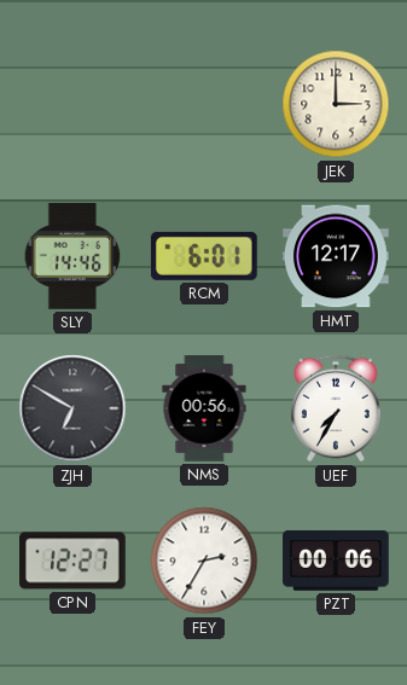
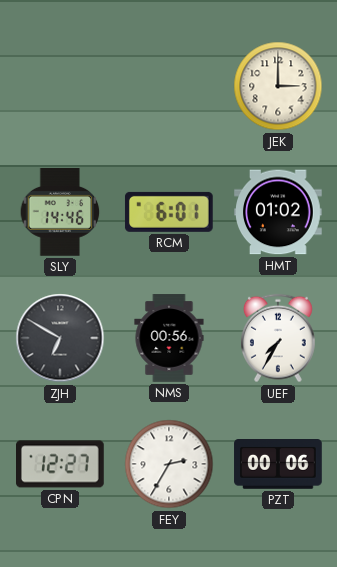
HMT: 12:17 -> 01:02
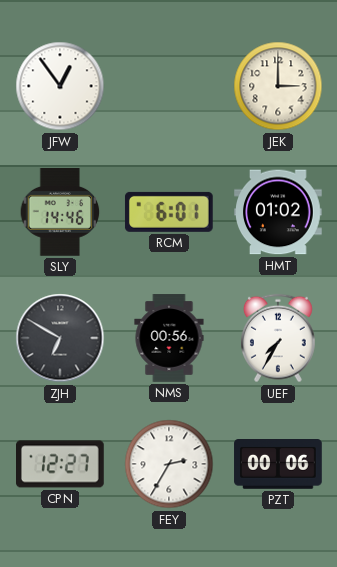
JFW: none -> 12:54
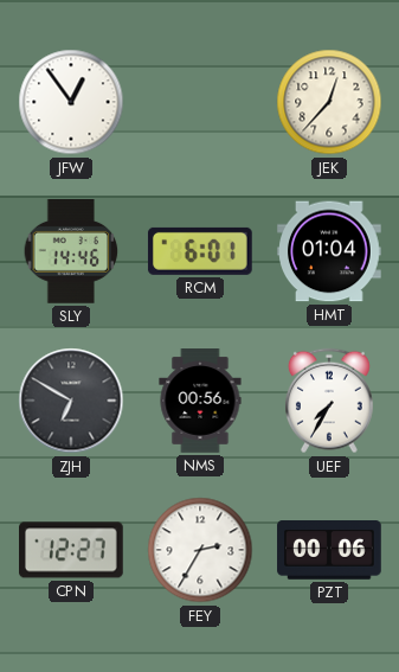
JEK: 3:00 -> 12:37
HMT: 01:02 -> 01:04
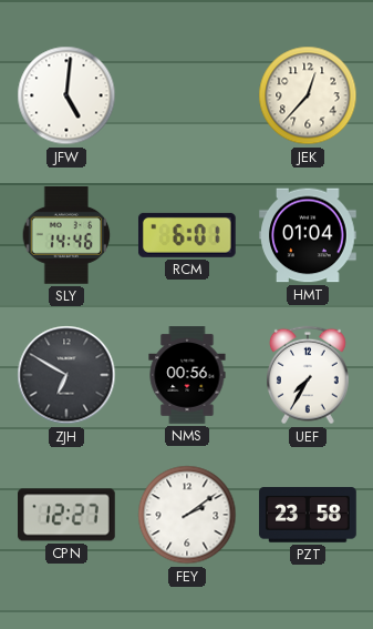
JFW: 12:54 -> 5:01
FEY: 2:35 -> 2:09
PZT: 00:06 -> 23:58
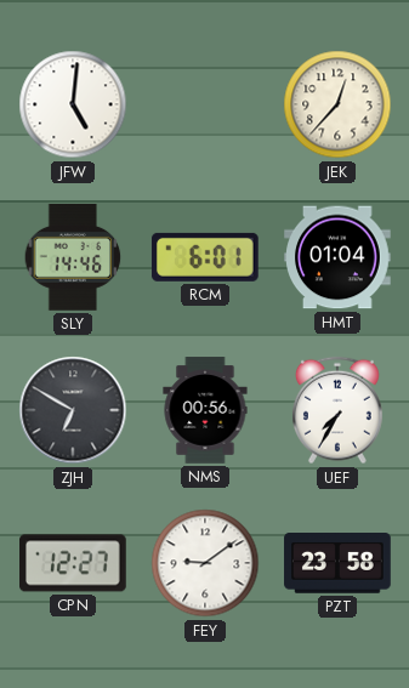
FEY: 2:09 -> 9:09
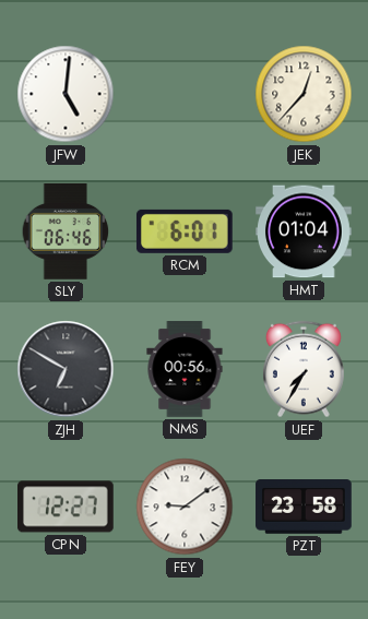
SLY: 14:46 -> 06:46
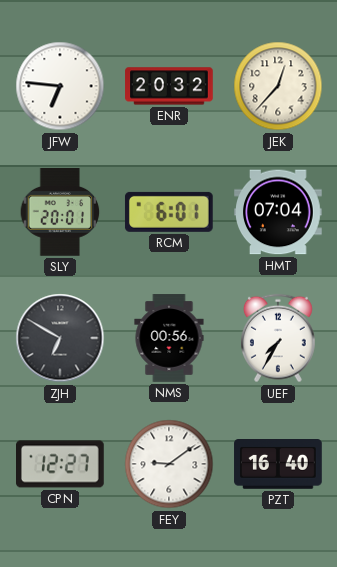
JFW: 5:01 -> 6:46
ENR: none -> 20:32
SLY: 06:46 -> 20:01
HMT: 01:04 -> 07:04
PZT: 23:58 -> 16:40
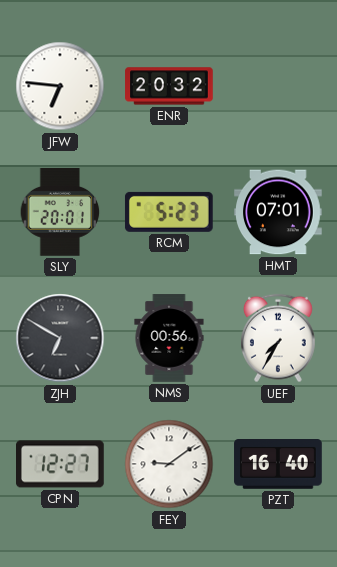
JEK: 12:37 -> none
RCM: 6:01 -> 5:23
HMT: 07:04 -> 07:01
